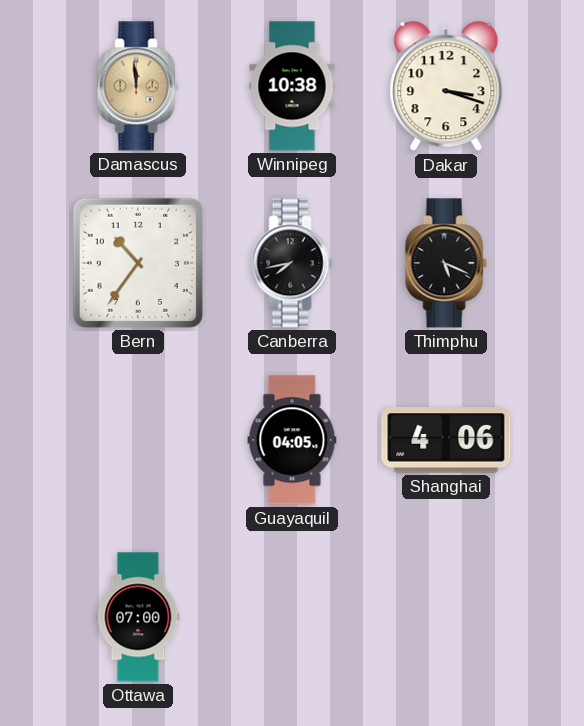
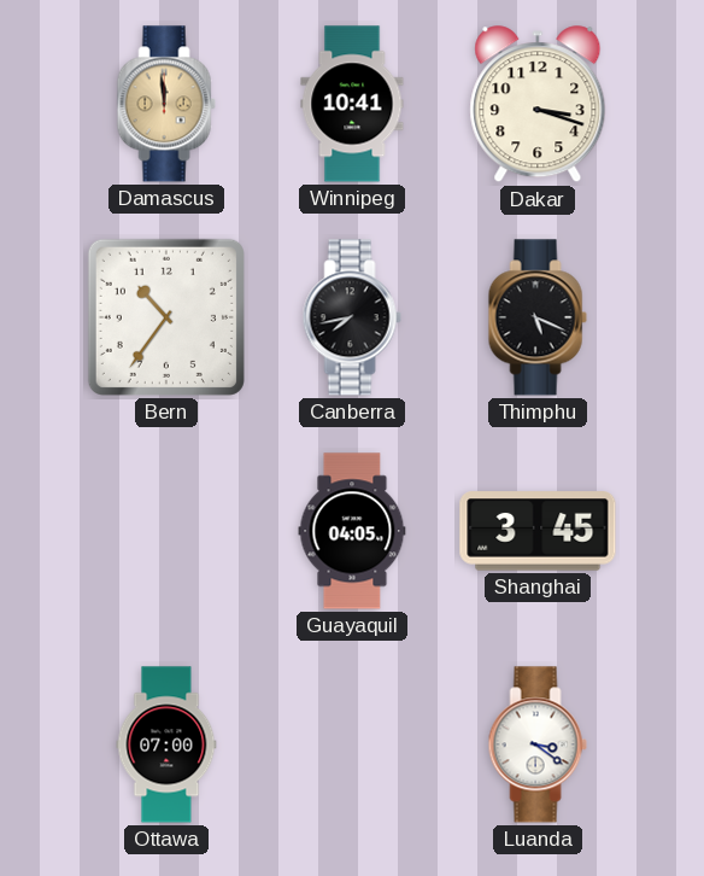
Winnipeg: 10:38 -> 10:41
Shanghai: 4:06 -> 3:45
Luanda: none -> 3:21
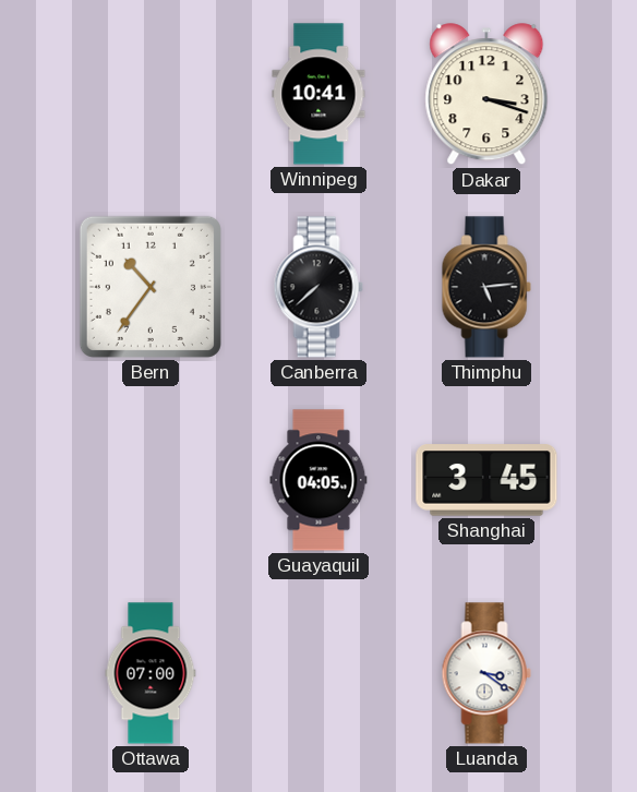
Damascus: 11:59 -> none
Canberra: 7:43 -> 7:38
Thimphu: 5:19 -> 5:14
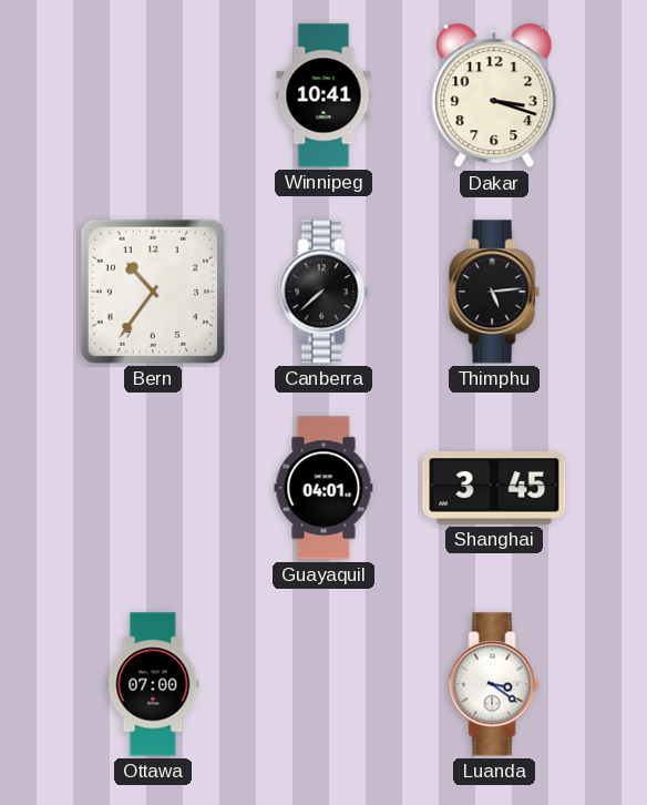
Guayaquil: 04:05 -> 04:01
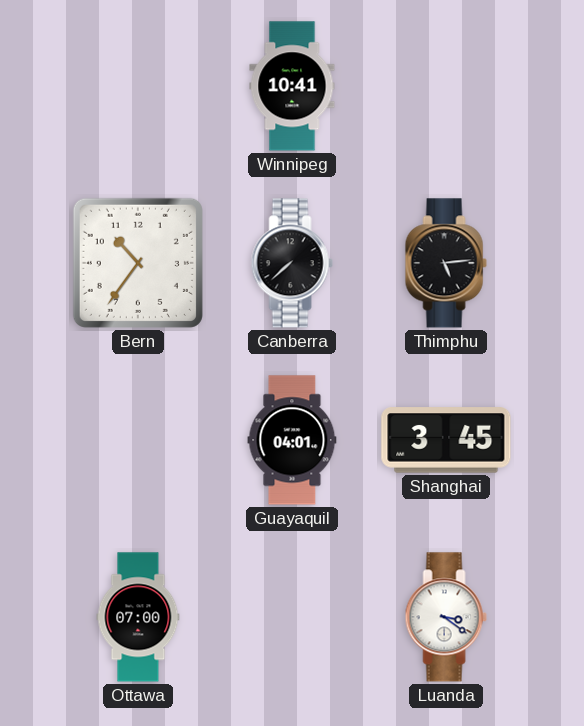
Dakar: 3:18 -> none
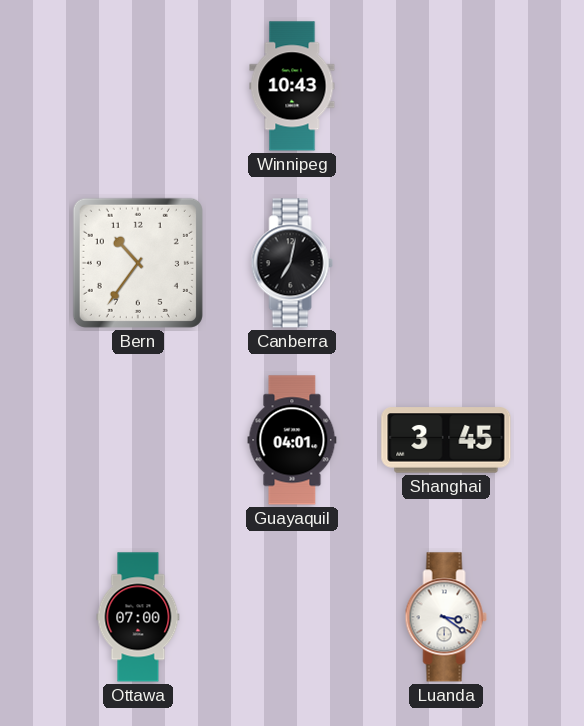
Winnipeg: 10:41 -> 10:43
Canberra: 7:38 -> 7:02
Thimphu: 5:14 -> none
